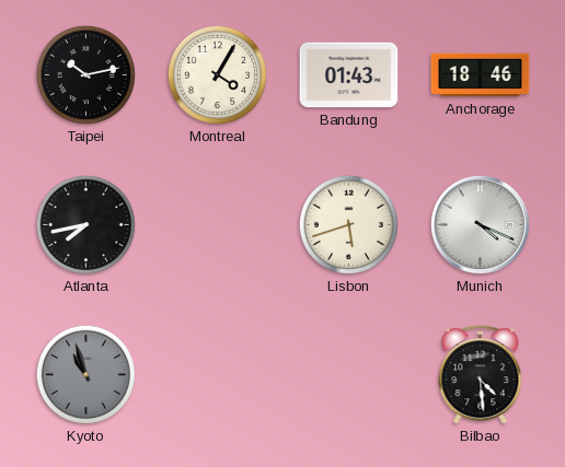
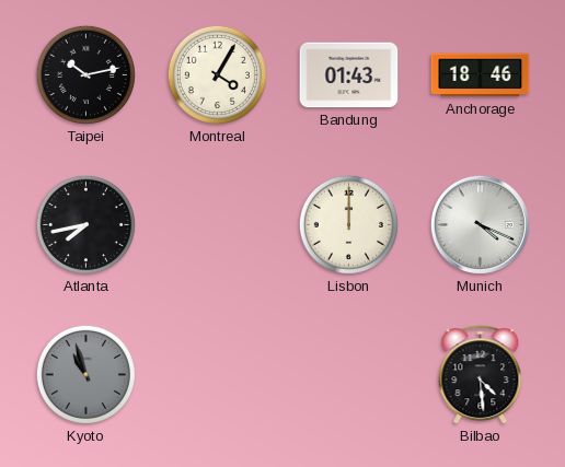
Lisbon: 5:42 -> 12:00
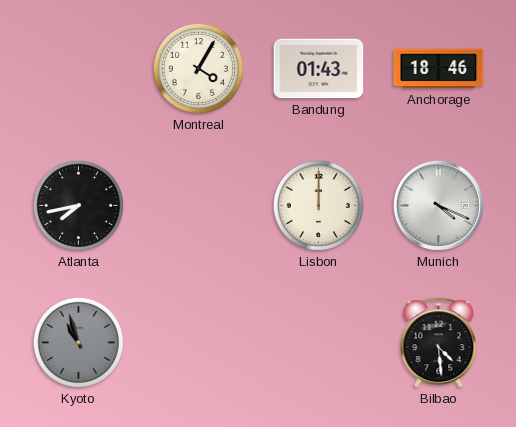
Taipei: 10:13 -> none
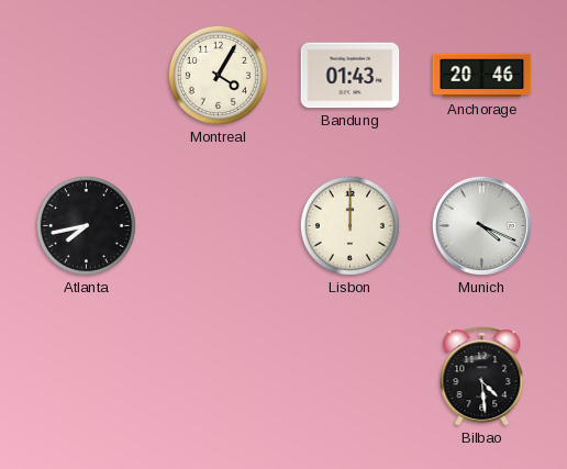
Anchorage: 18:46 -> 20:46
Kyoto: 10:57 -> none
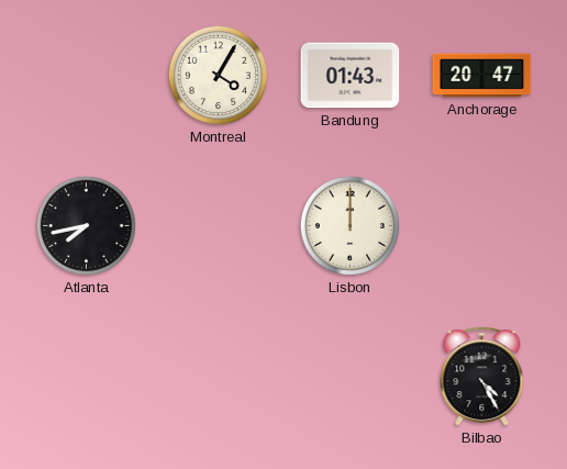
Anchorage: 20:46 -> 20:47
Munich: 4:19 -> none
Bilbao: 4:29 -> 4:25
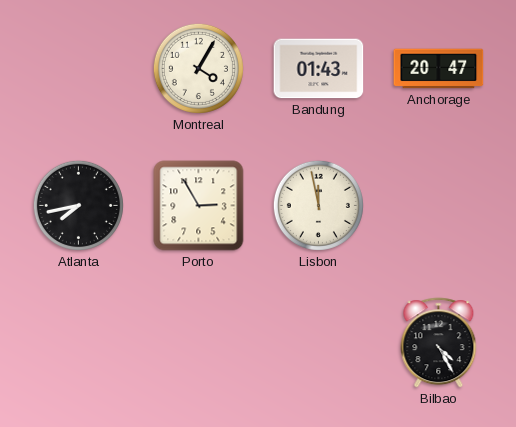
Porto: none -> 2:55
Lisbon: 12:00 -> 11:58
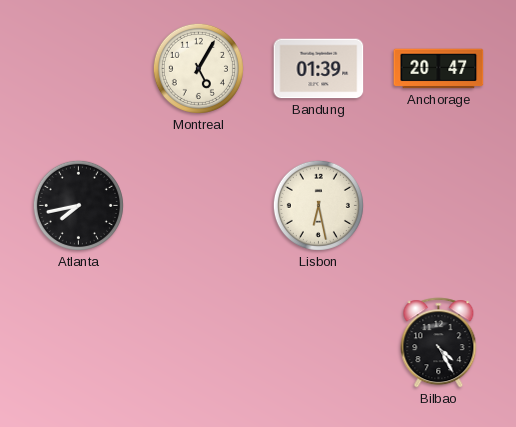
Montreal: 4:05 -> 5:05
Bandung: 01:43 -> 01:39
Porto: 2:55 -> none
Lisbon: 11:58 -> 6:28
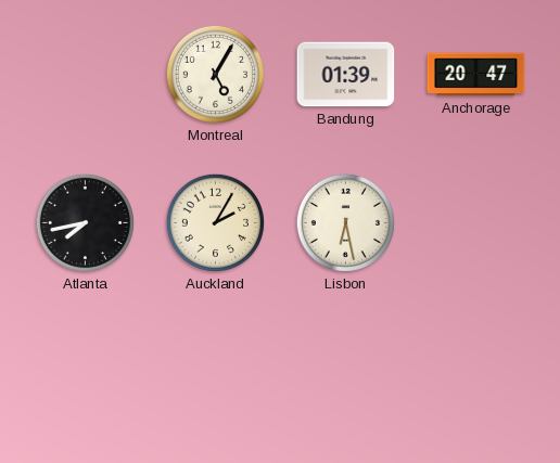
Auckland: none -> 2:05
Bilbao: 4:25 -> none
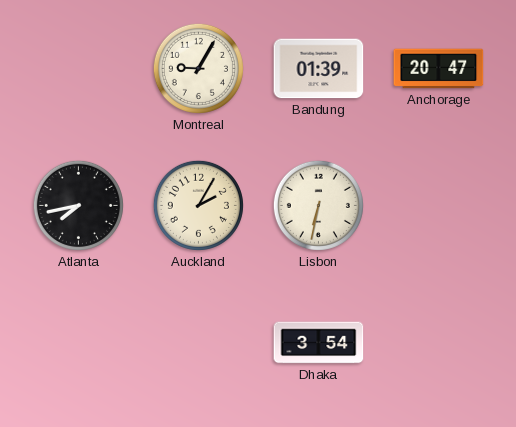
Montreal: 5:05 -> 9:05
Lisbon: 6:28 -> 6:32
Dhaka: none -> 3:54
